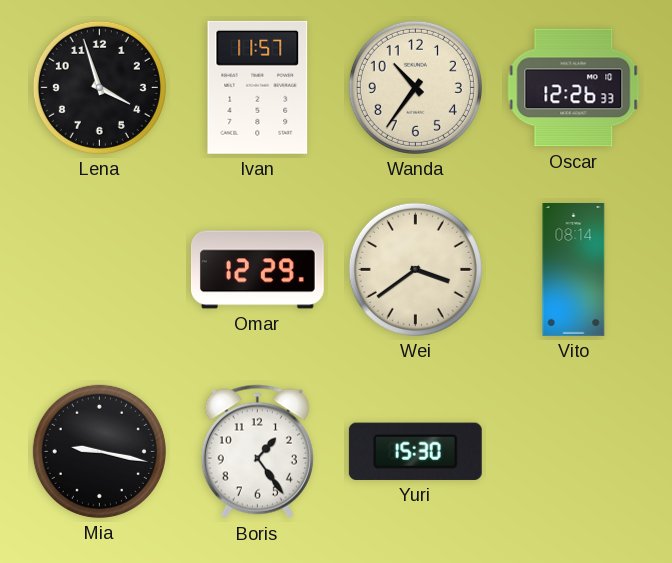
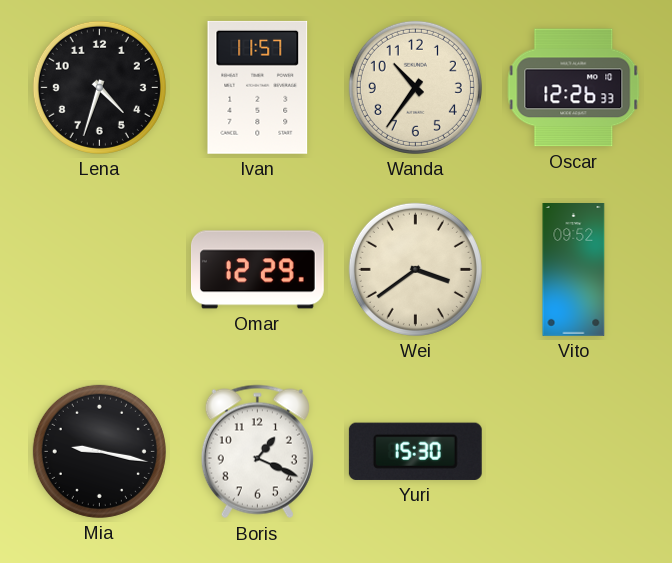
Lena: 3:57 -> 4:33
Vito: 08:14 -> 09:52
Boris: 1:24 -> 1:19
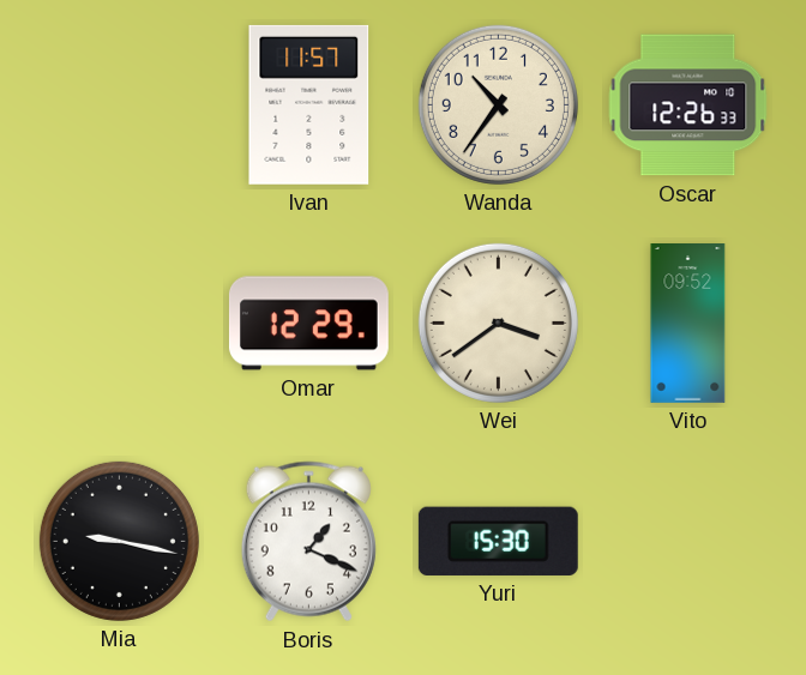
Lena: 4:33 -> none
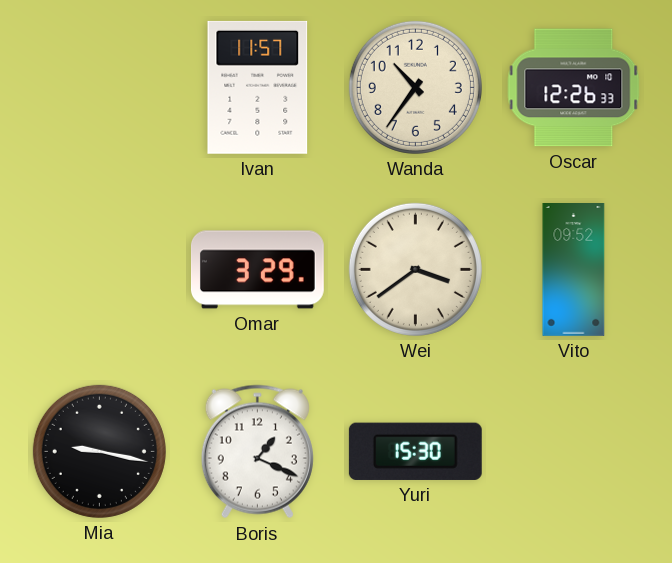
Omar: 12:29 -> 3:29
